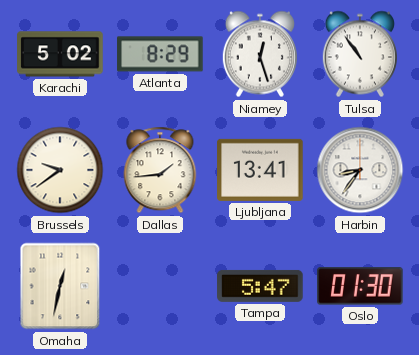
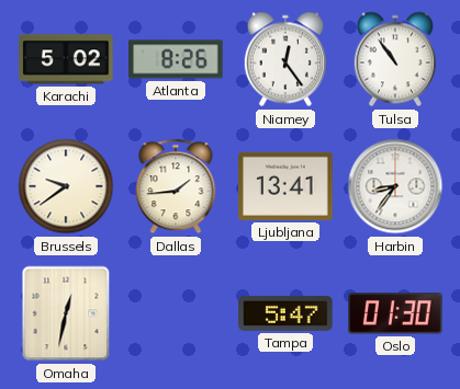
Atlanta: 8:29 -> 8:26
Niamey: 12:27 -> 12:24
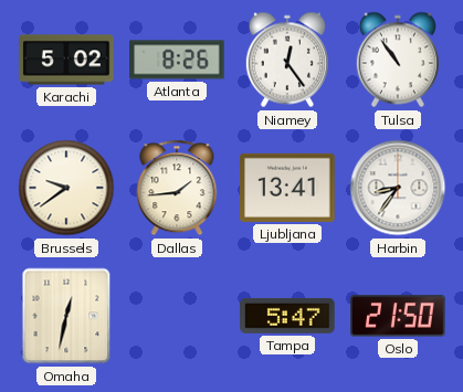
Oslo: 01:30 -> 21:50
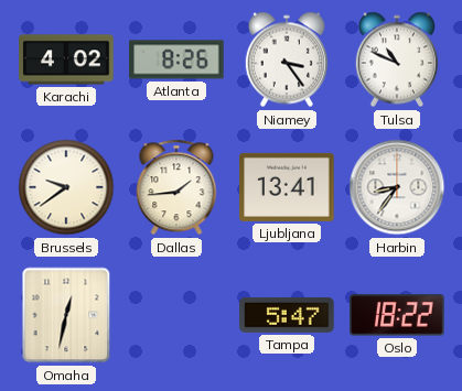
Karachi: 5:02 -> 4:02
Niamey: 12:24 -> 3:24
Tulsa: 10:54 -> 10:49
Oslo: 21:50 -> 18:22
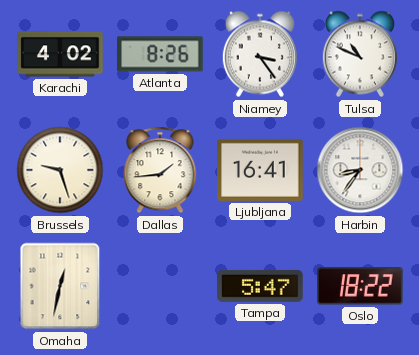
Brussels: 9:39 -> 9:27
Ljubljana: 13:41 -> 16:41
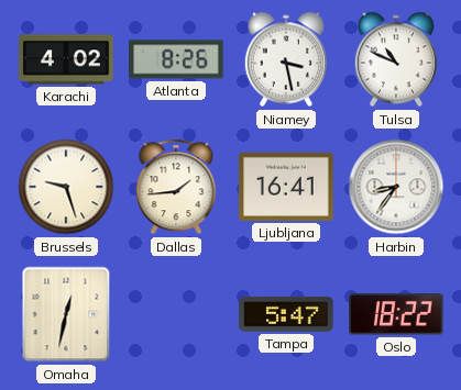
Niamey: 3:24 -> 3:28
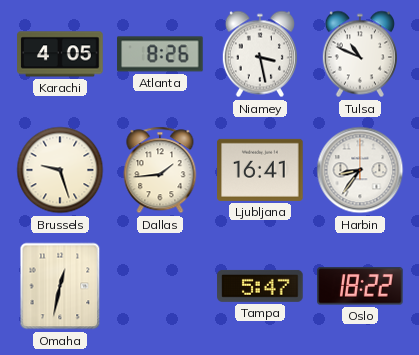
Karachi: 4:02 -> 4:05
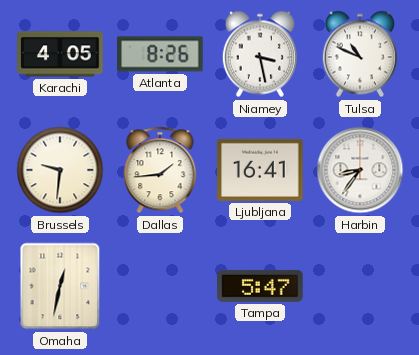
Brussels: 9:27 -> 9:31
Oslo: 18:22 -> none
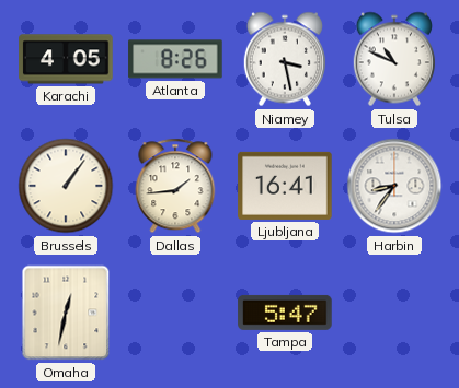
Brussels: 9:31 -> 1:06
